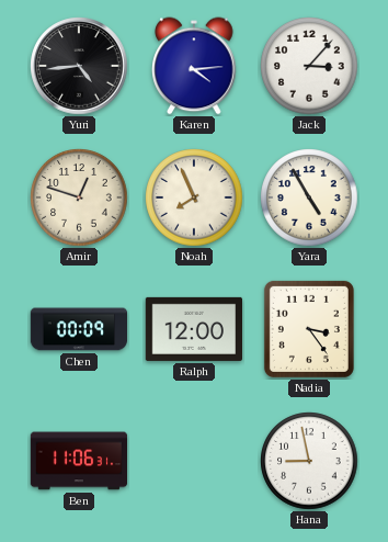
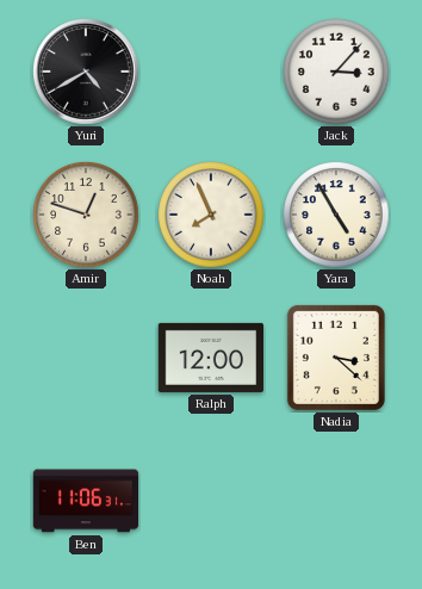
Yuri: 4:44 -> 4:40
Karen: 4:14 -> none
Chen: 00:09 -> none
Nadia: 3:24 -> 3:22
Hana: 8:58 -> none
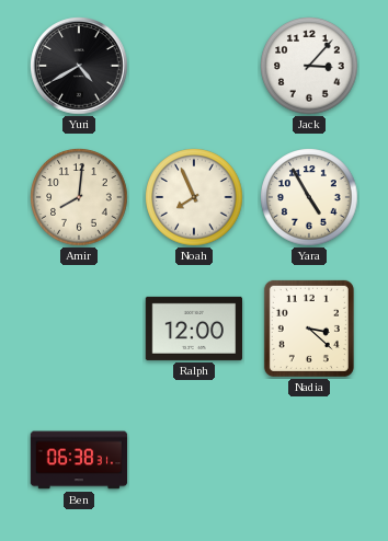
Amir: 12:48 -> 8:01
Ben: 11:06 -> 06:38
